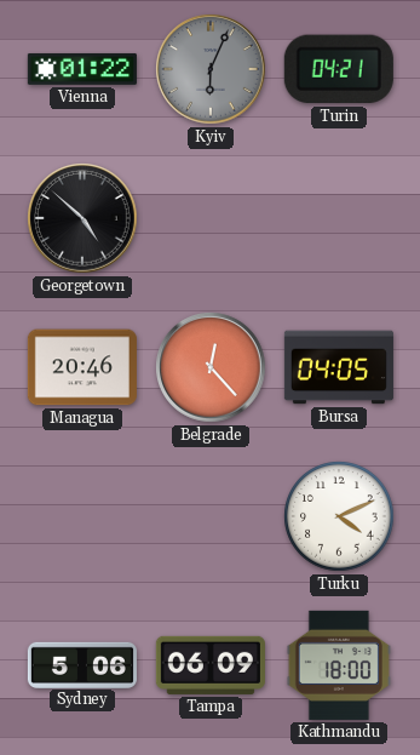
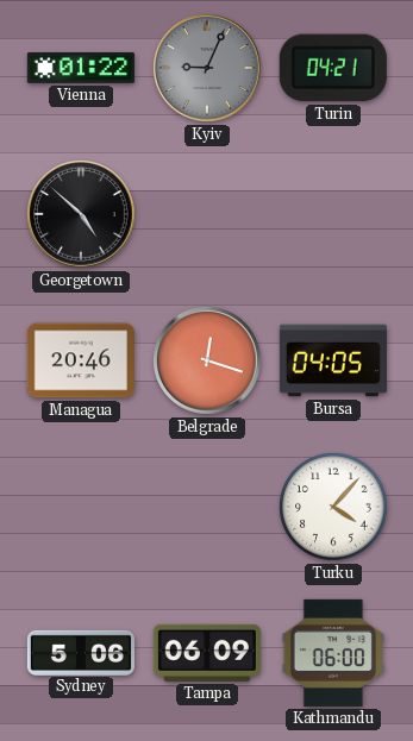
Kyiv: 6:04 -> 9:04
Belgrade: 12:23 -> 12:18
Turku: 4:11 -> 4:07
Kathmandu: 18:00 -> 06:00
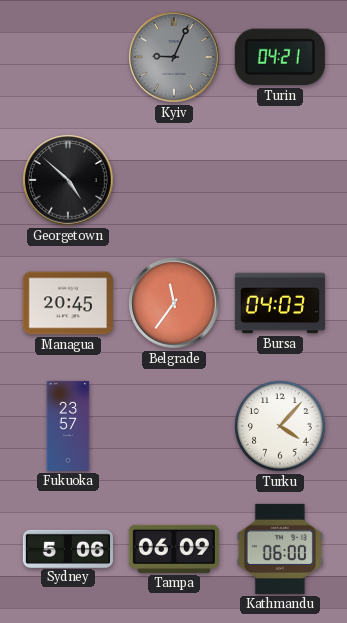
Vienna: 01:22 -> none
Managua: 20:46 -> 20:45
Belgrade: 12:18 -> 11:36
Bursa: 04:05 -> 04:03
Fukuoka: none -> 23:57
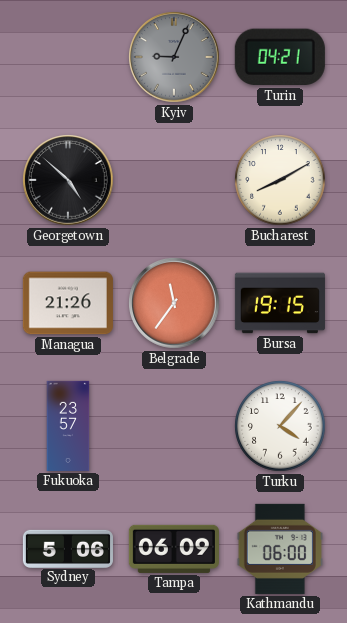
Bucharest: none -> 8:10
Managua: 20:45 -> 21:26
Bursa: 04:03 -> 19:15
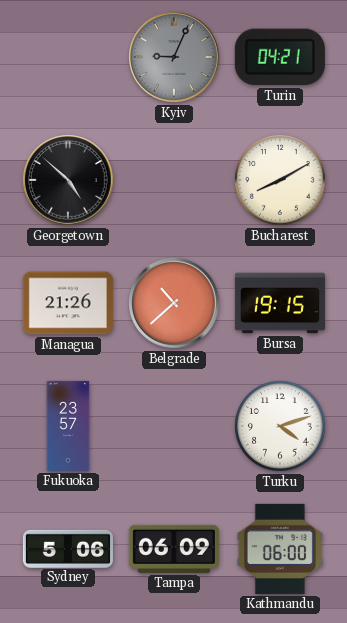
Belgrade: 11:36 -> 10:38
Turku: 4:07 -> 4:12
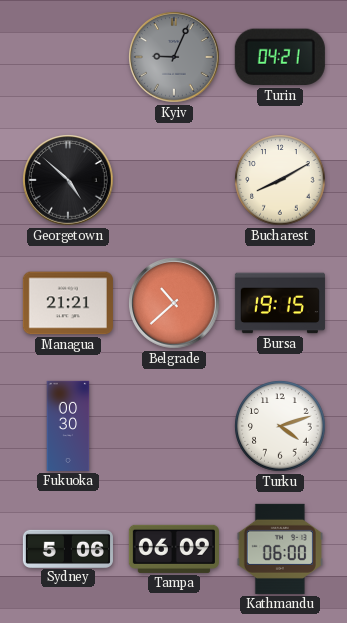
Managua: 21:26 -> 21:21
Fukuoka: 23:57 -> 00:30
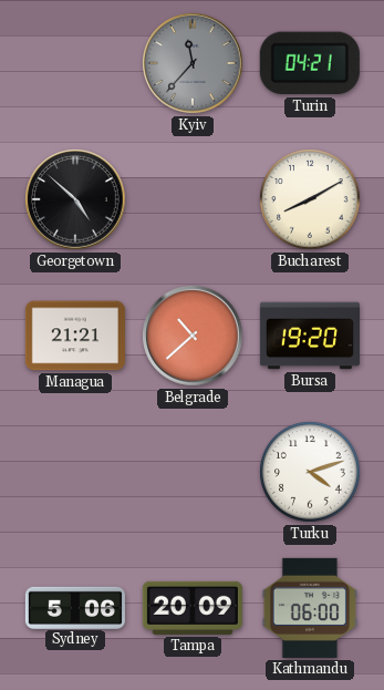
Kyiv: 9:04 -> 11:37
Bursa: 19:15 -> 19:20
Fukuoka: 00:30 -> none
Tampa: 06:09 -> 20:09
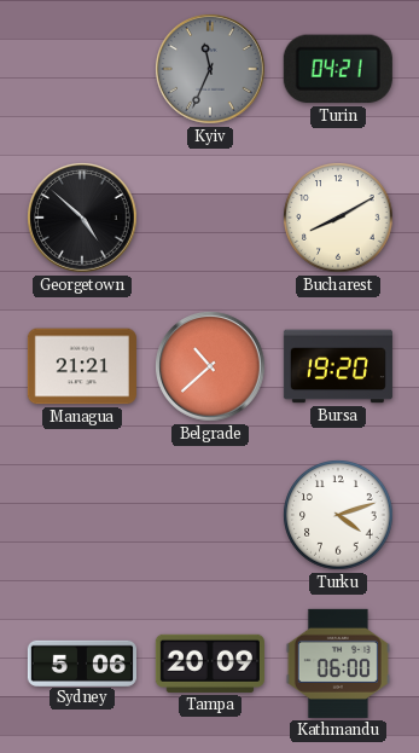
Kyiv: 11:37 -> 11:34
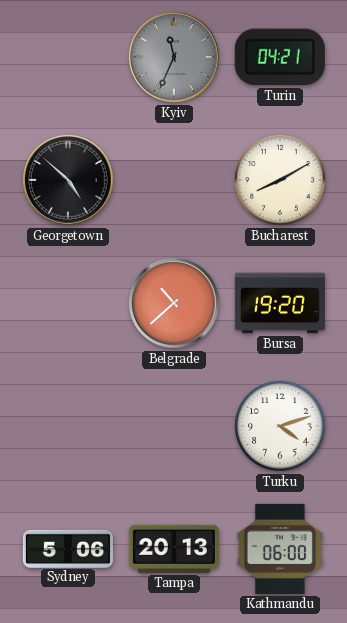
Managua: 21:21 -> none
Tampa: 20:09 -> 20:13
